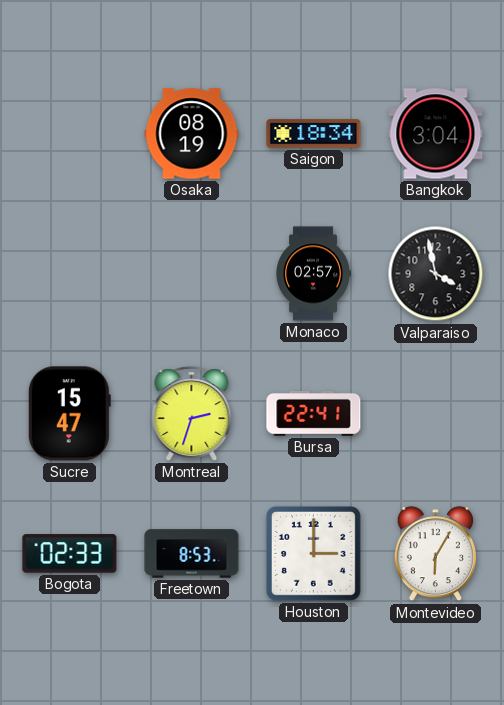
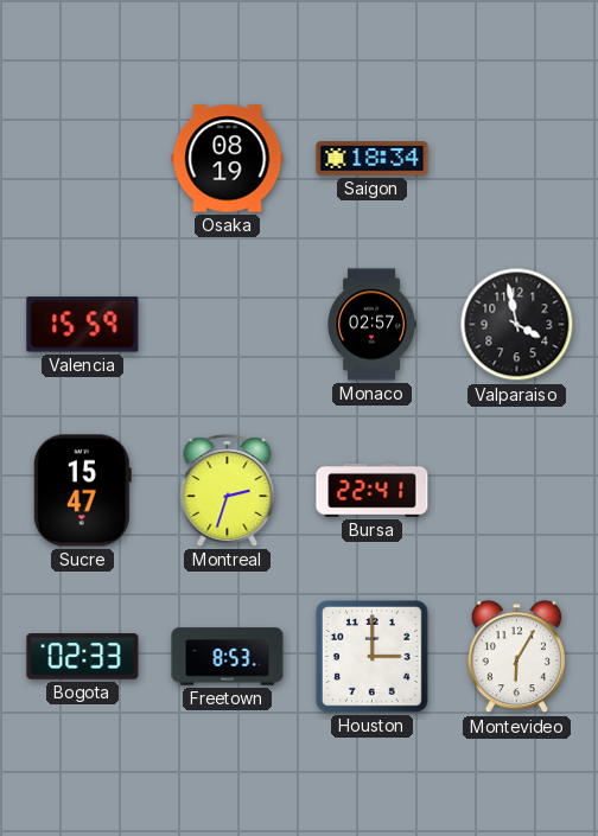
Bangkok: 3:04 -> none
Valencia: none -> 15:59
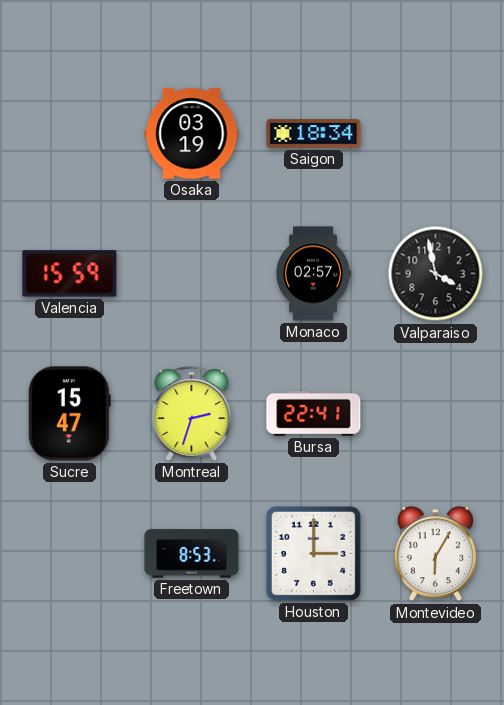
Osaka: 08:19 -> 03:19
Bogota: 02:33 -> none
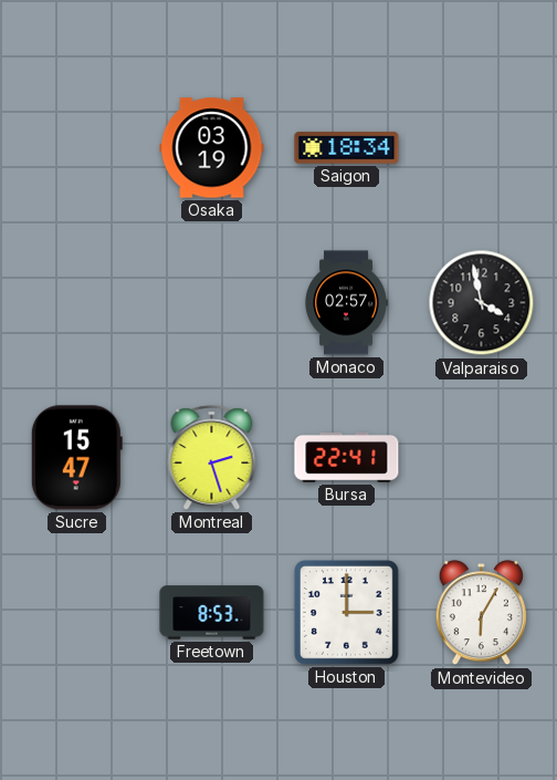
Valencia: 15:59 -> none
Montreal: 2:33 -> 2:27
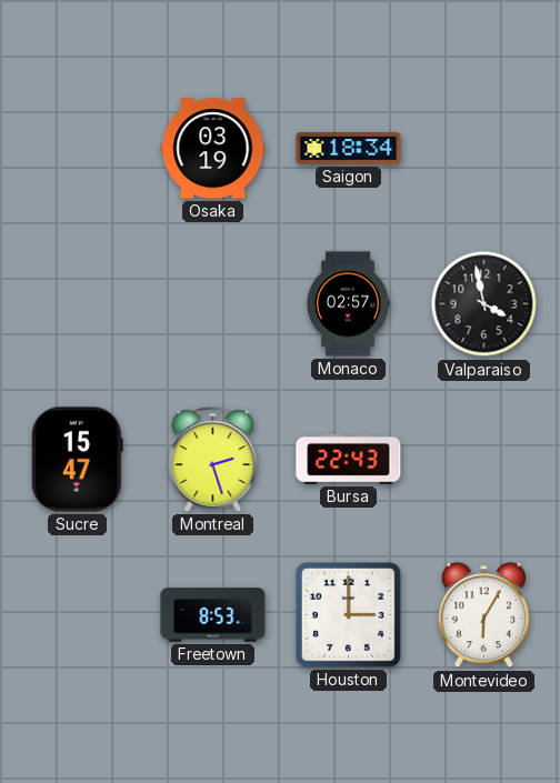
Bursa: 22:41 -> 22:43
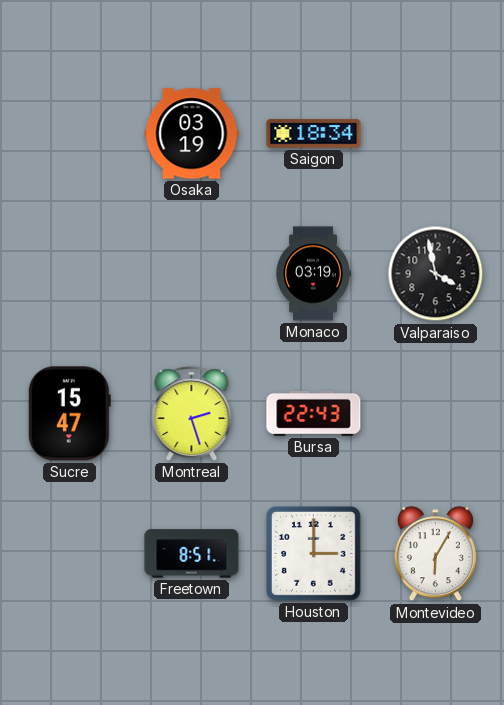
Monaco: 02:57 -> 03:19
Freetown: 8:53 -> 8:51
